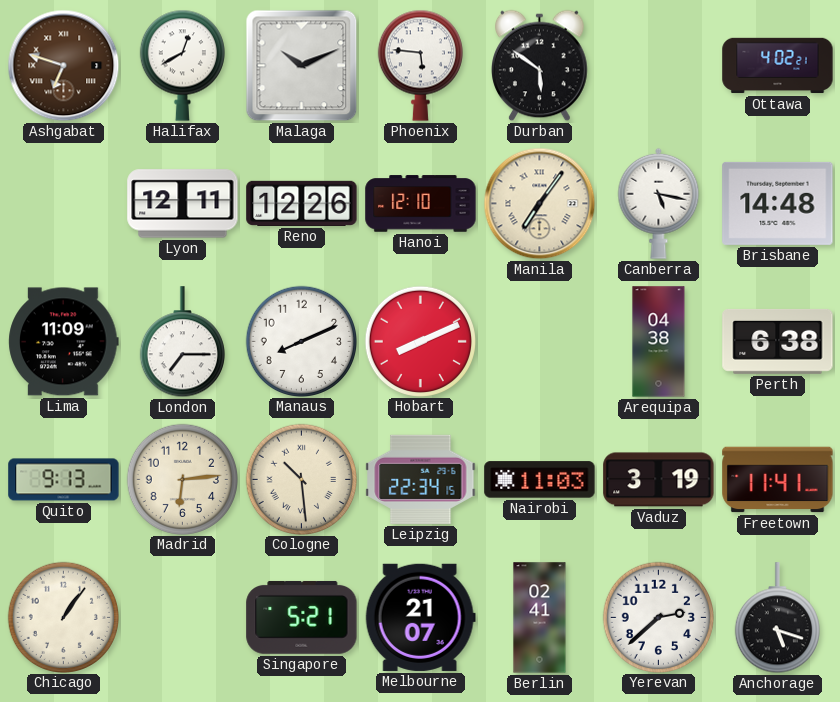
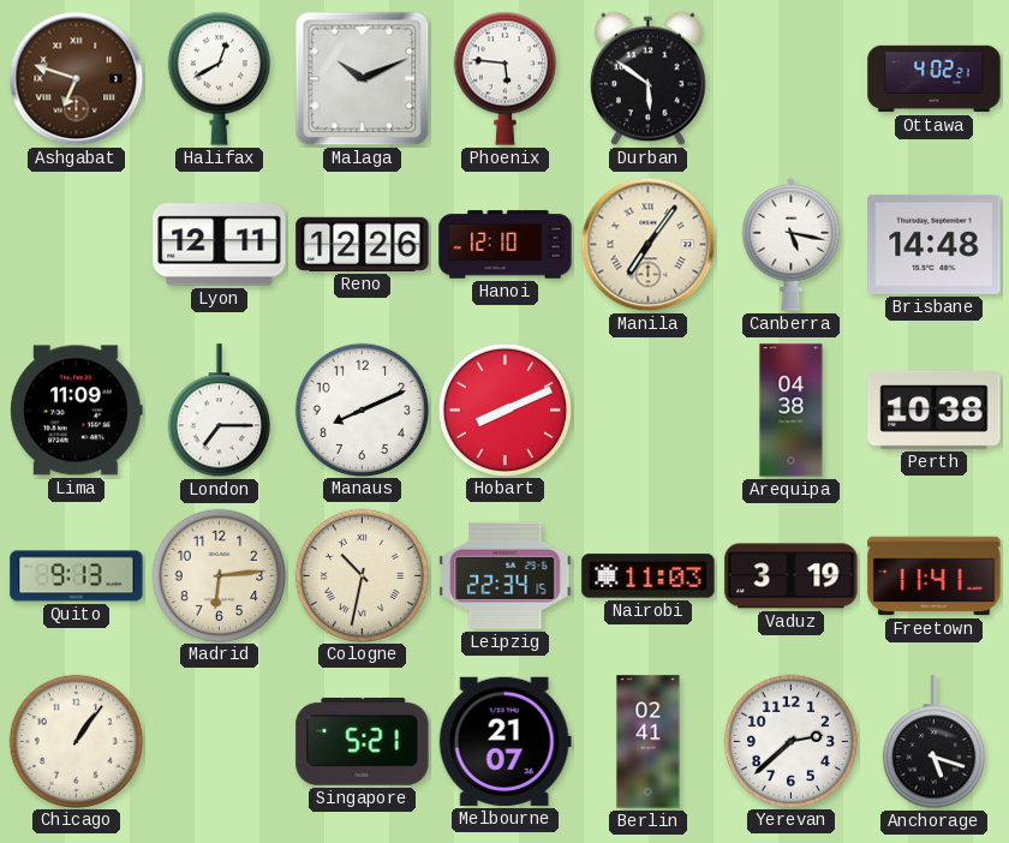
Perth: 6:38 -> 10:38
Cologne: 10:29 -> 10:32
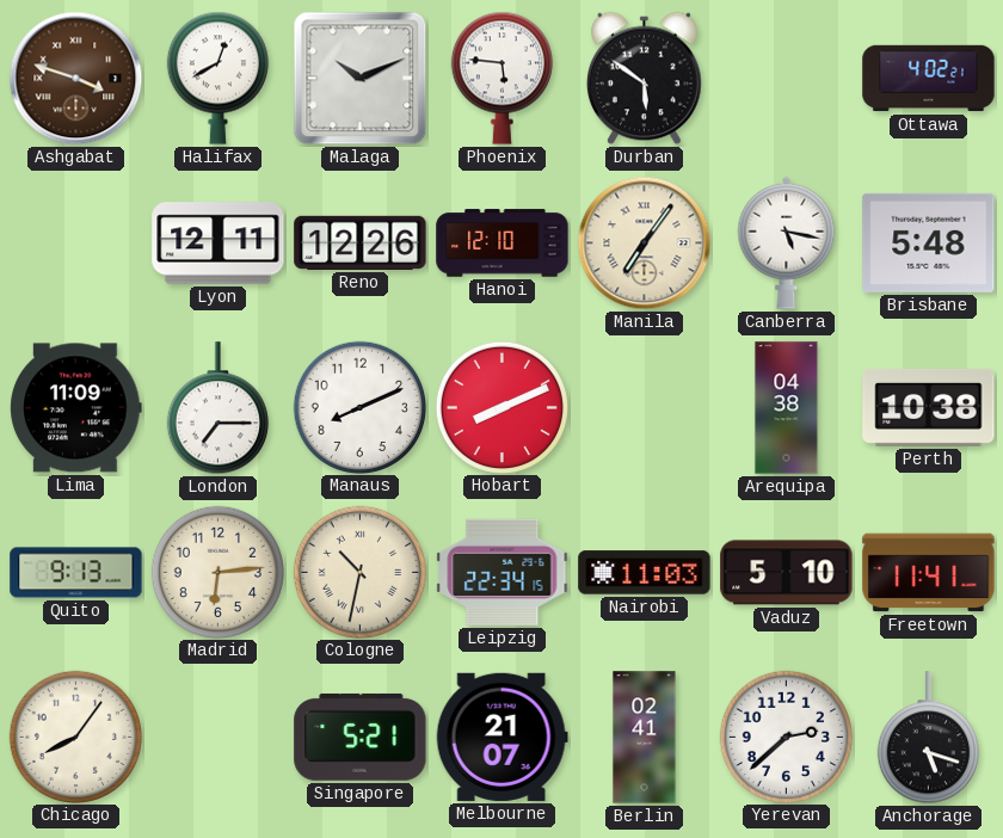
Ashgabat: 6:48 -> 3:48
Brisbane: 14:48 -> 5:48
Vaduz: 3:19 -> 5:10
Chicago: 1:06 -> 8:06
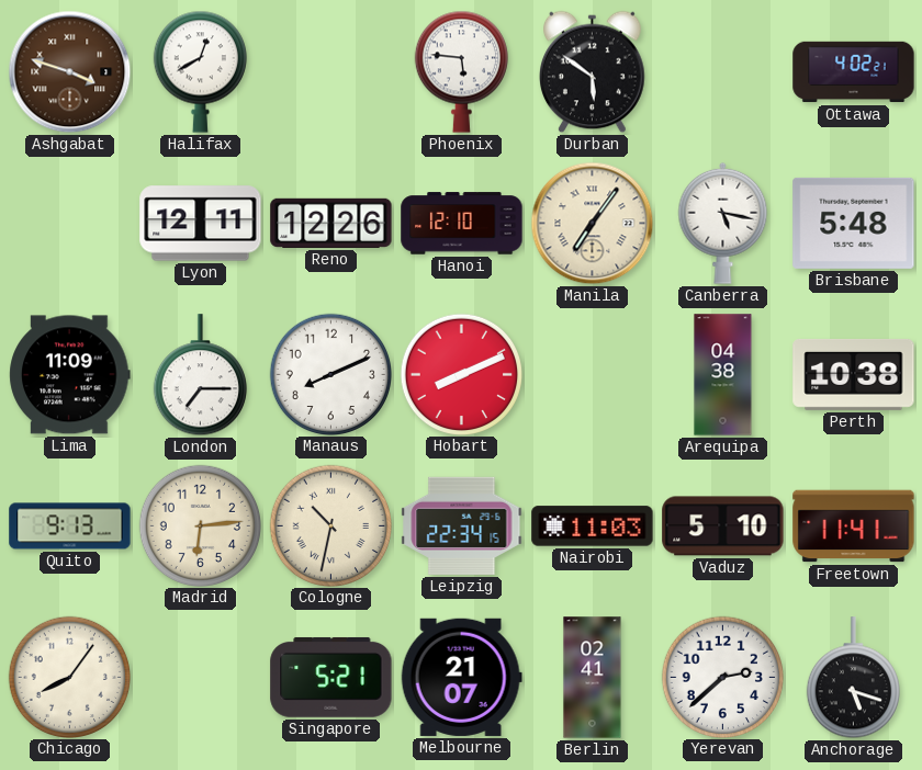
Malaga: 10:11 -> none
